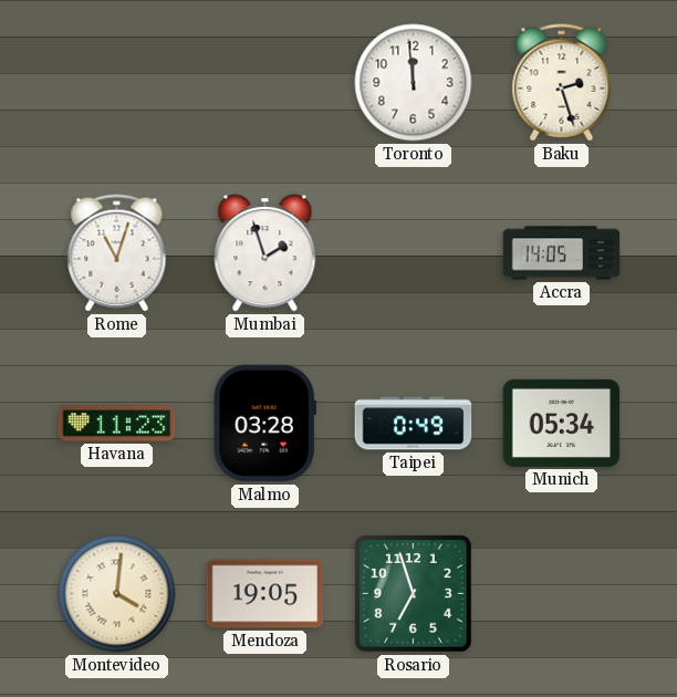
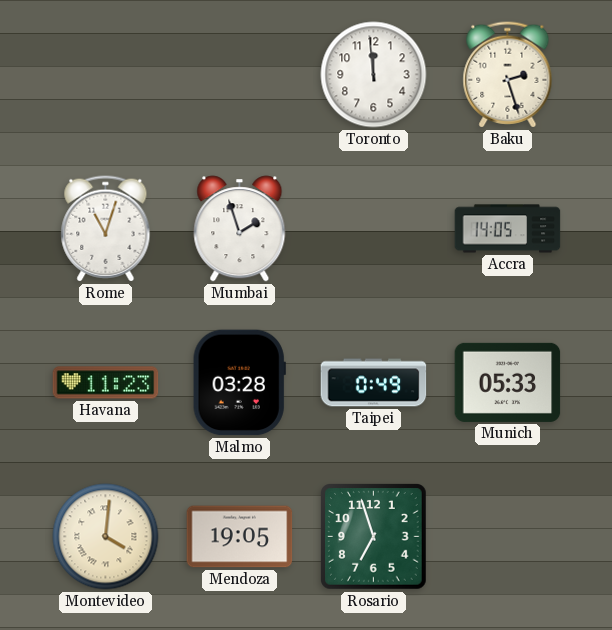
Munich: 05:34 -> 05:33
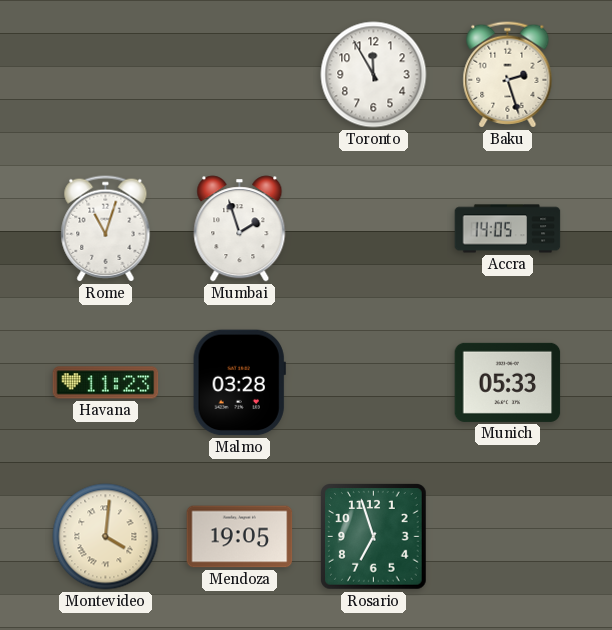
Toronto: 11:59 -> 11:55
Taipei: 0:49 -> none
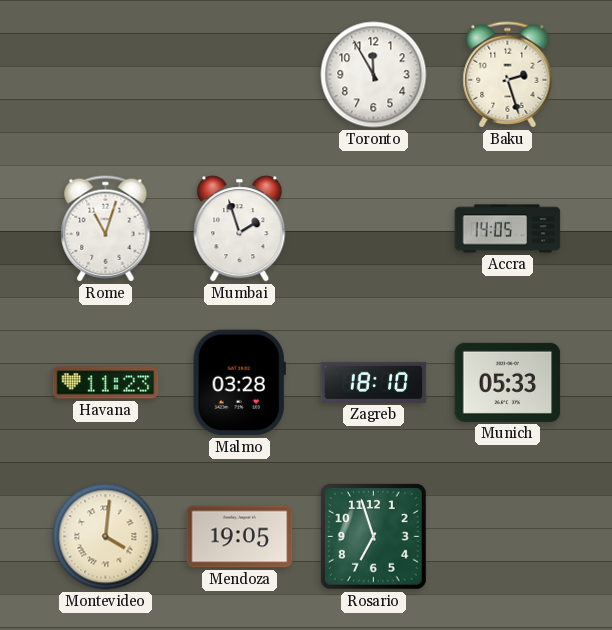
Zagreb: none -> 18:10
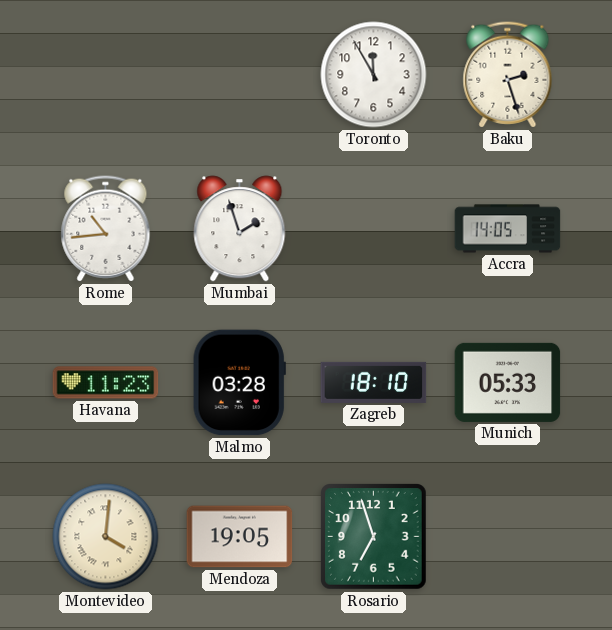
Rome: 11:03 -> 10:44
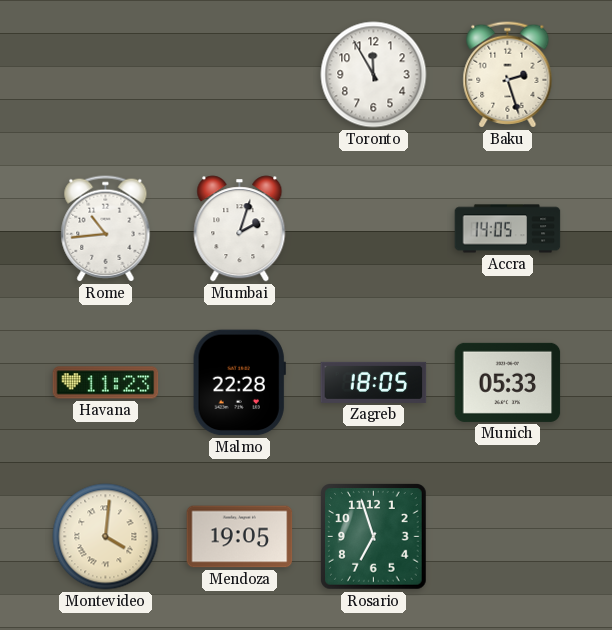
Mumbai: 1:57 -> 2:03
Malmo: 03:28 -> 22:28
Zagreb: 18:10 -> 18:05
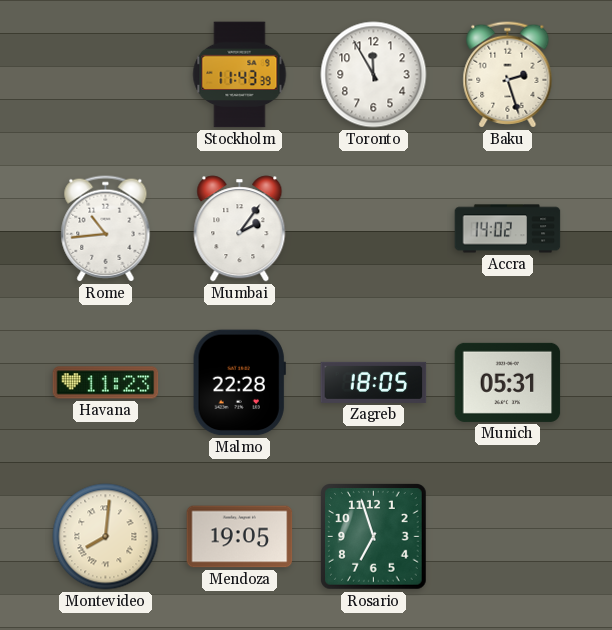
Stockholm: none -> 11:43
Mumbai: 2:03 -> 2:06
Accra: 14:05 -> 14:02
Munich: 05:33 -> 05:31
Montevideo: 4:01 -> 8:01
